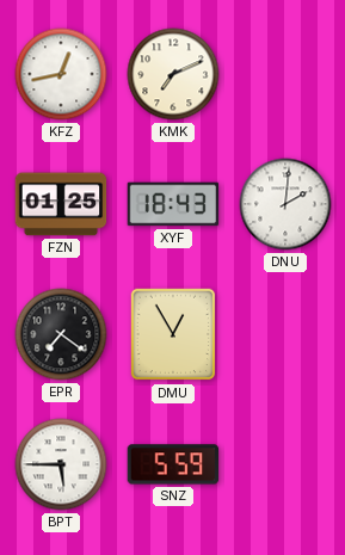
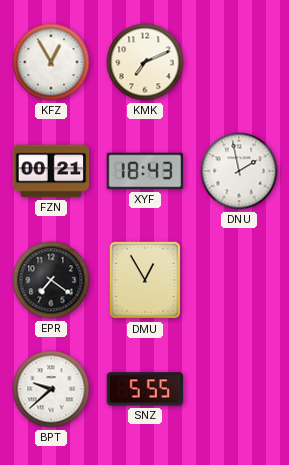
KFZ: 12:43 -> 12:55
FZN: 01:25 -> 00:21
DNU: 2:01 -> 1:58
BPT: 5:45 -> 9:38
SNZ: 5:59 -> 5:55
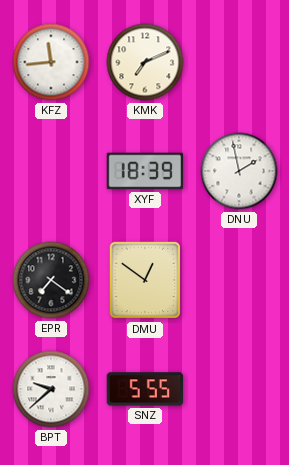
KFZ: 12:55 -> 11:44
FZN: 00:21 -> none
XYF: 18:43 -> 18:39
DMU: 12:55 -> 12:51
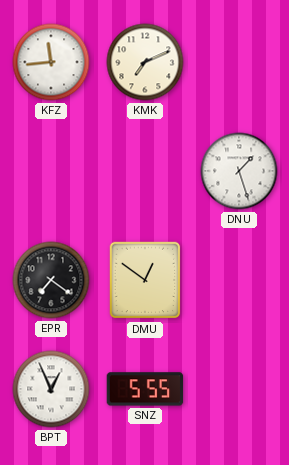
XYF: 18:39 -> none
DNU: 1:58 -> 1:27
BPT: 9:38 -> 12:56
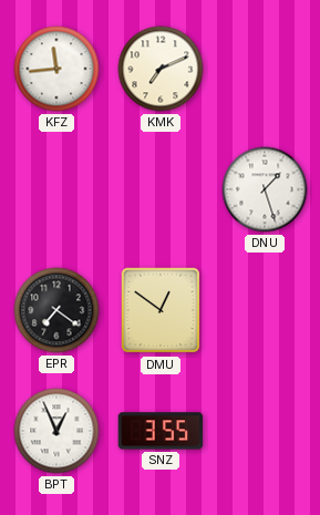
SNZ: 5:55 -> 3:55
